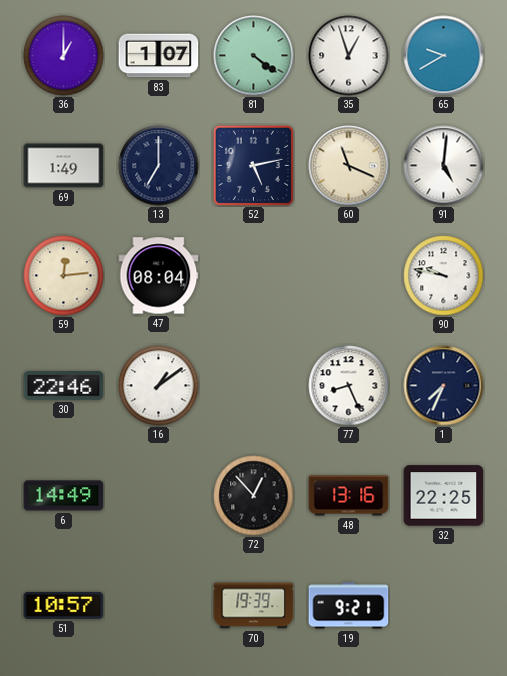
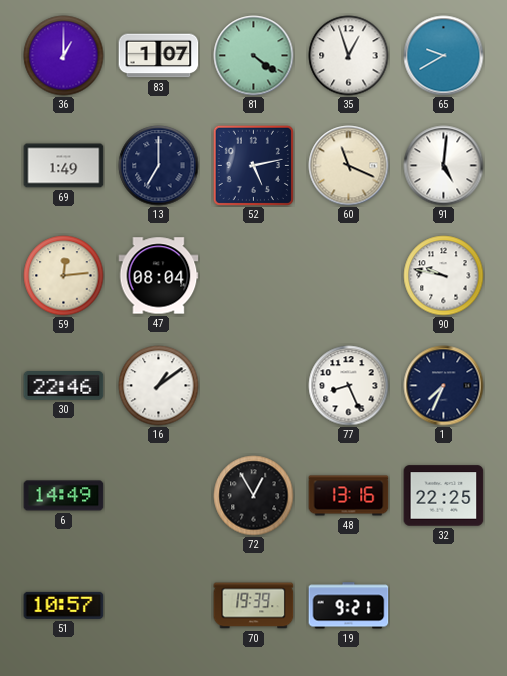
72: 12:53 -> 12:55
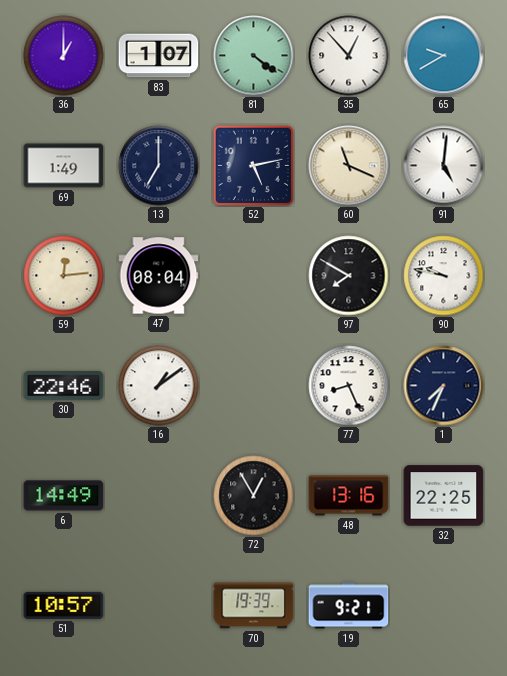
35: 12:57 -> 12:53
97: none -> 7:50
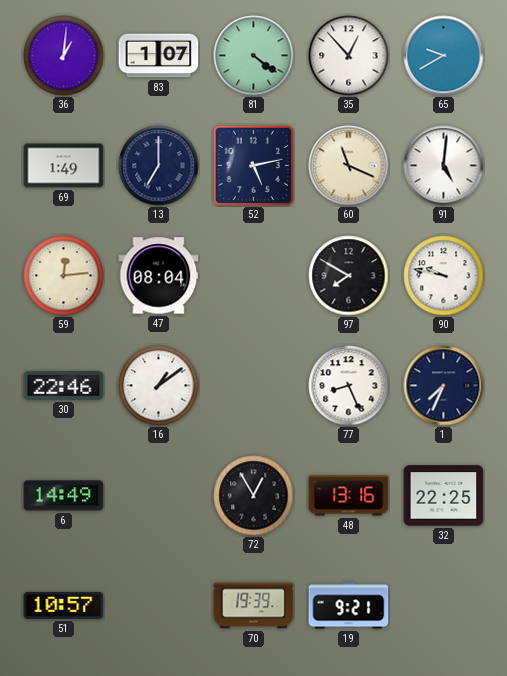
36: 1:00 -> 1:01
